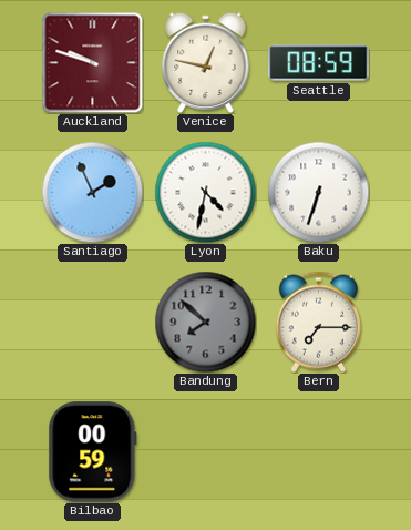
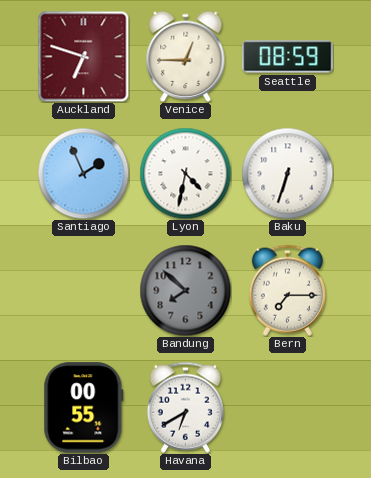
Auckland: 9:48 -> 6:48
Venice: 12:47 -> 12:45
Bilbao: 00:59 -> 00:55
Havana: none -> 6:40
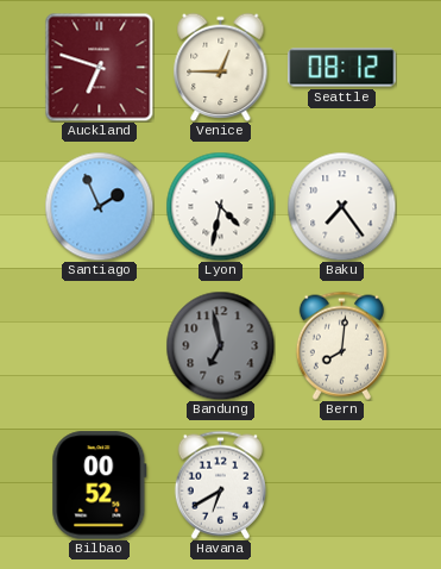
Seattle: 08:59 -> 08:12
Baku: 6:33 -> 7:24
Bandung: 7:52 -> 6:58
Bern: 7:15 -> 8:01
Bilbao: 00:55 -> 00:52
